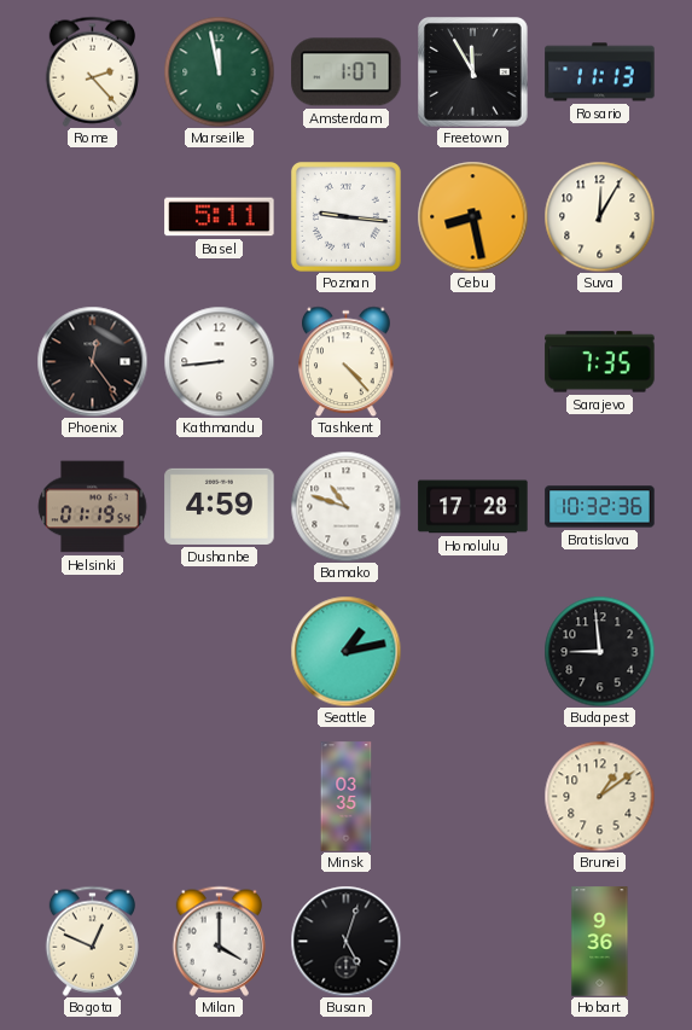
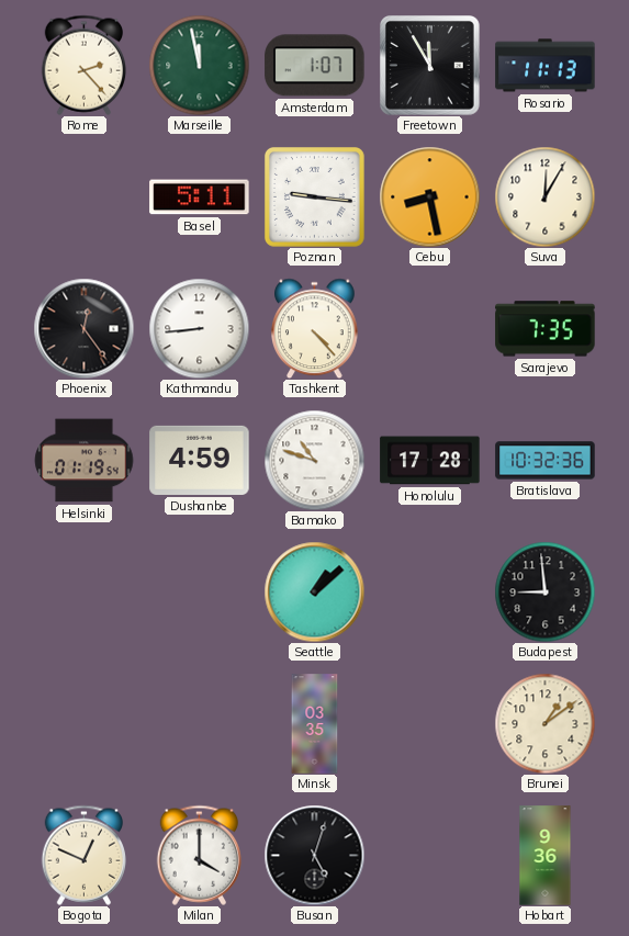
Seattle: 1:13 -> 1:08
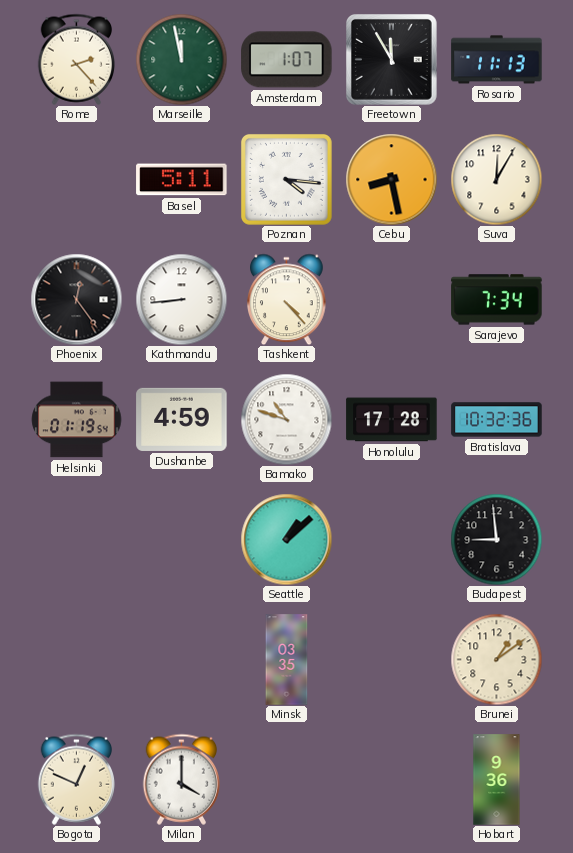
Poznan: 9:16 -> 4:16
Sarajevo: 7:35 -> 7:34
Busan: 5:03 -> none
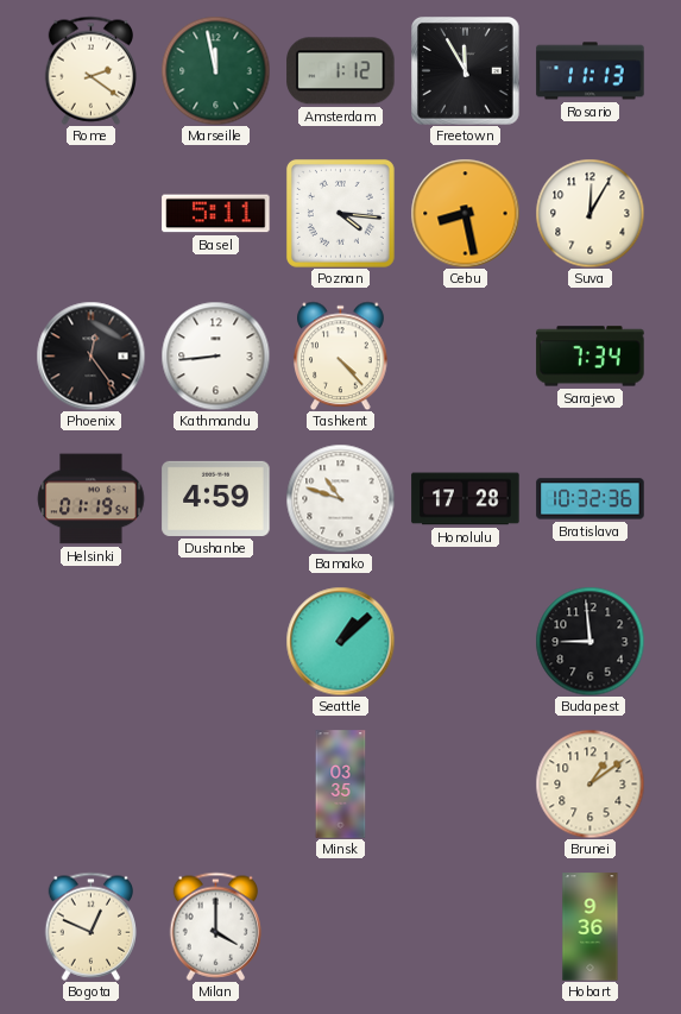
Rome: 2:23 -> 2:21
Amsterdam: 1:07 -> 1:12
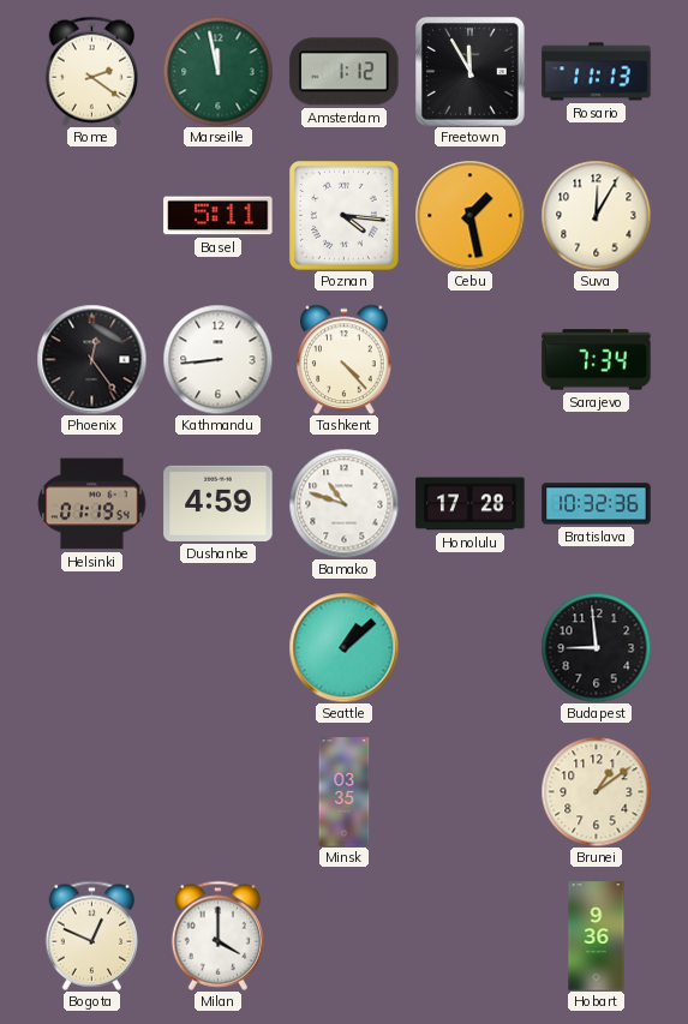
Cebu: 8:28 -> 1:28
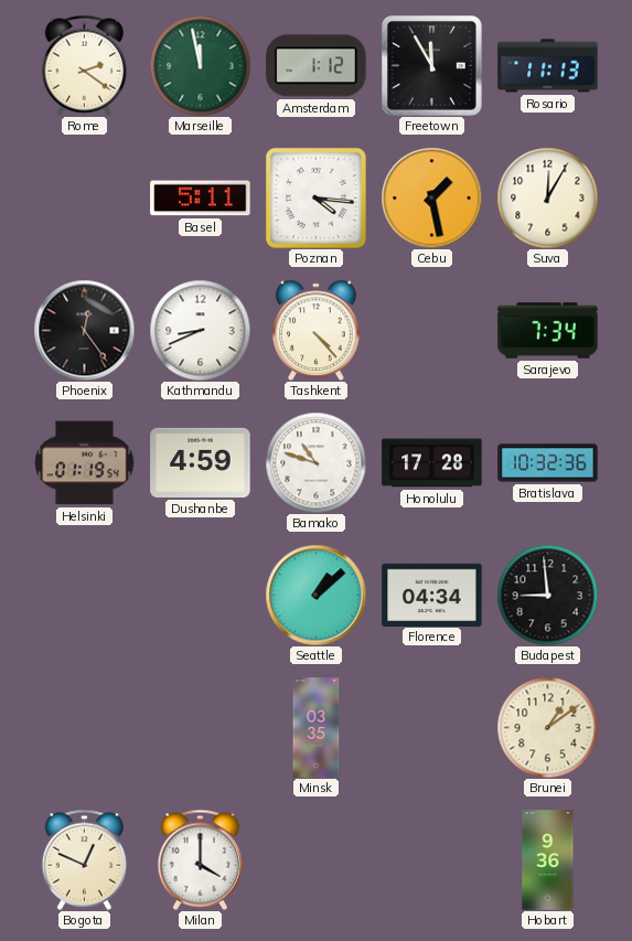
Kathmandu: 8:44 -> 8:41
Florence: none -> 04:34
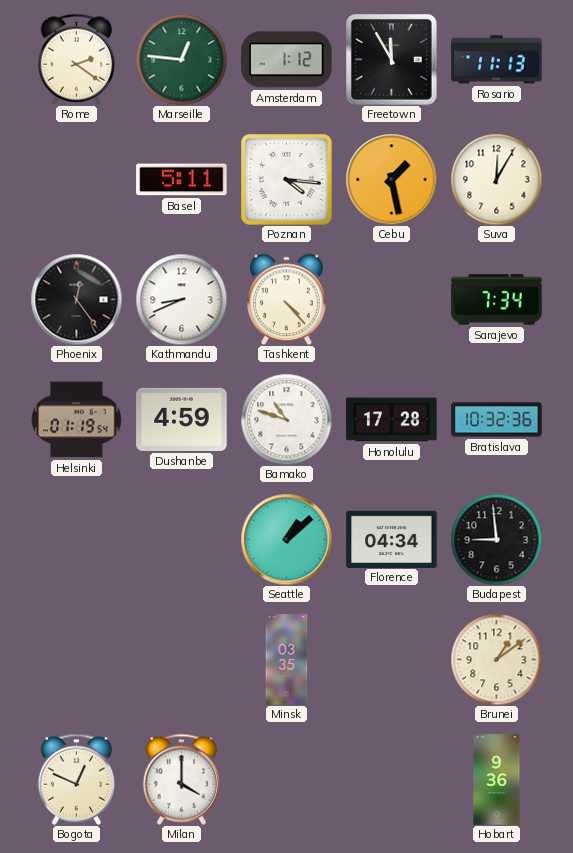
Marseille: 11:58 -> 12:46
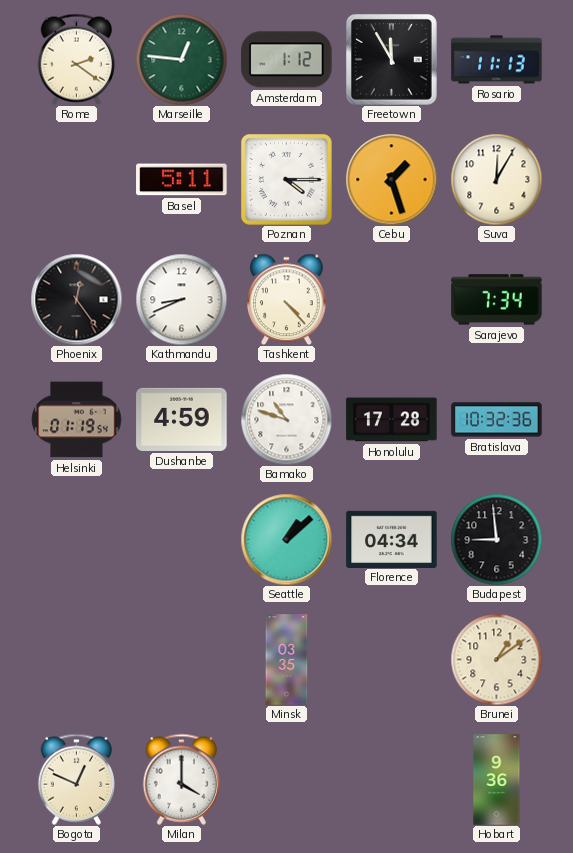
Poznan: 4:16 -> 4:15
Cebu: 1:28 -> 1:27
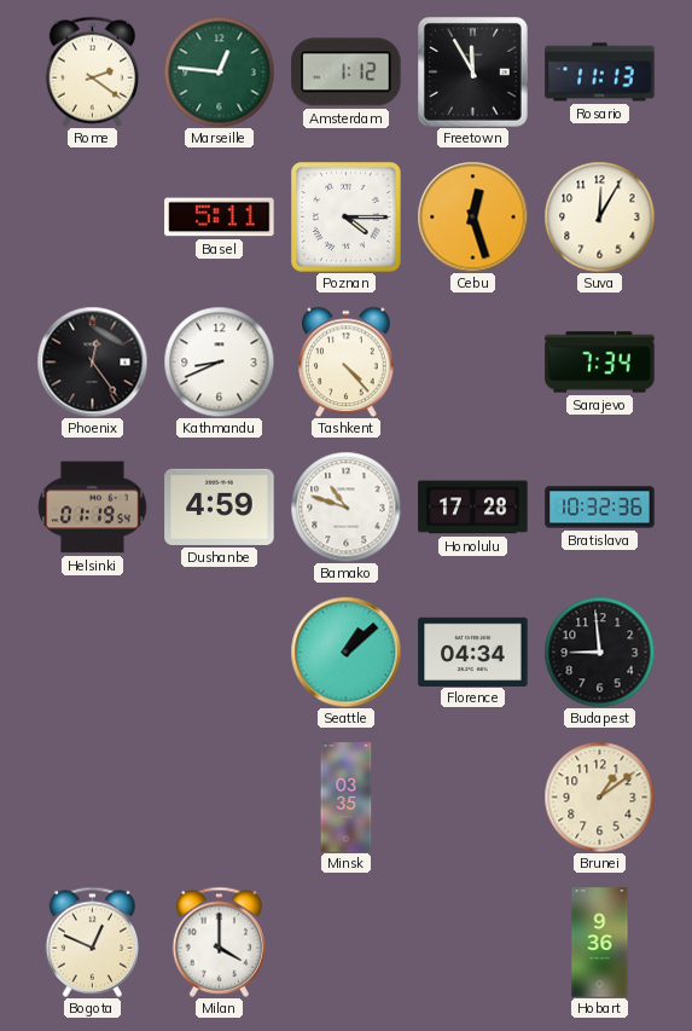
Cebu: 1:27 -> 12:27
